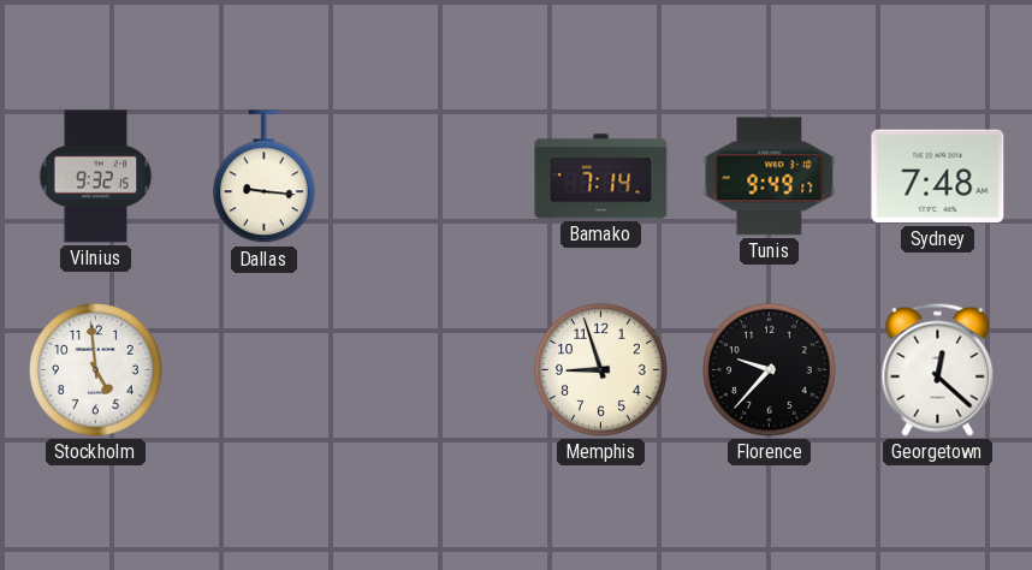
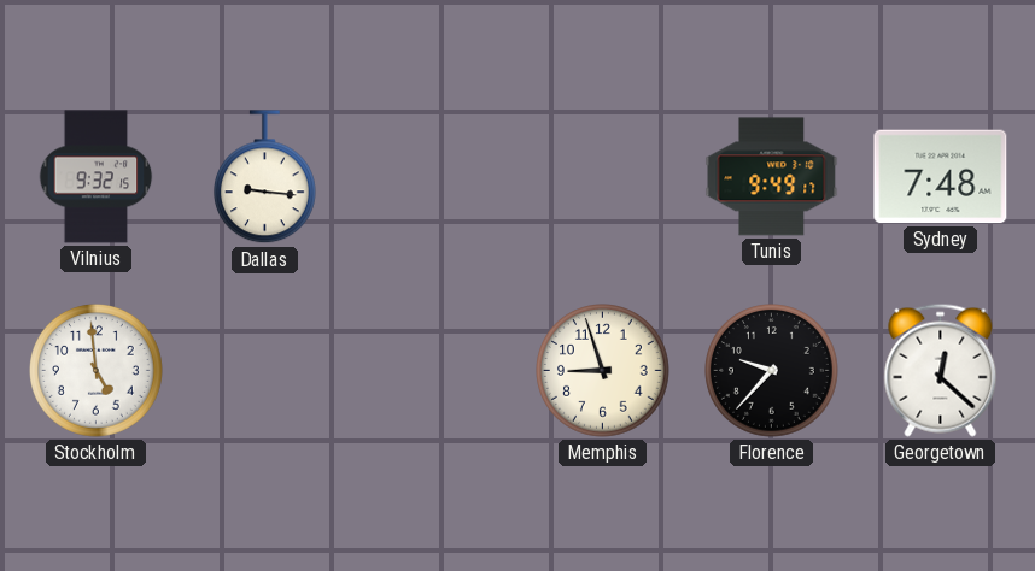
Bamako: 7:14 -> none
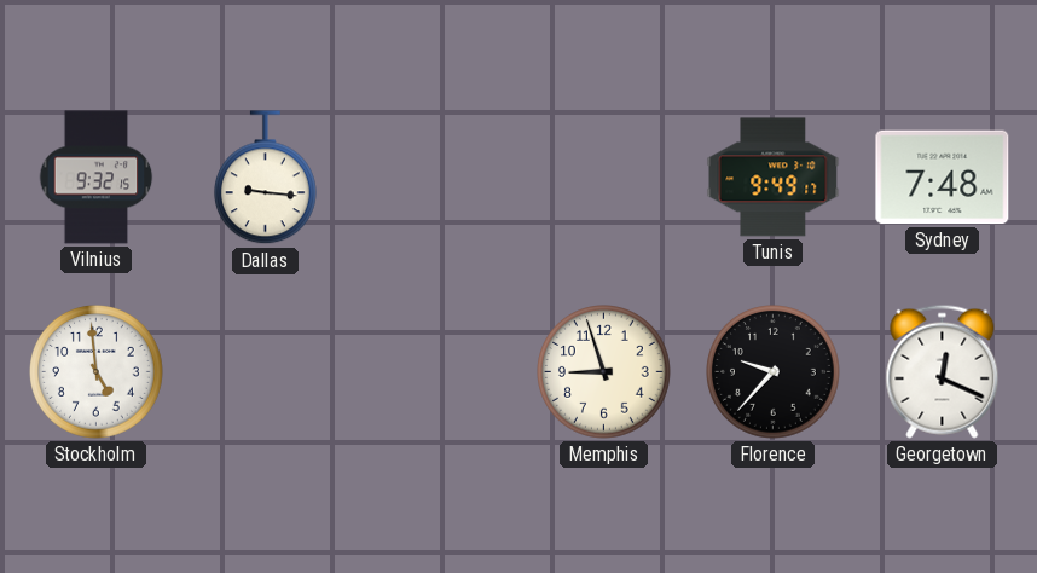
Georgetown: 12:22 -> 12:19
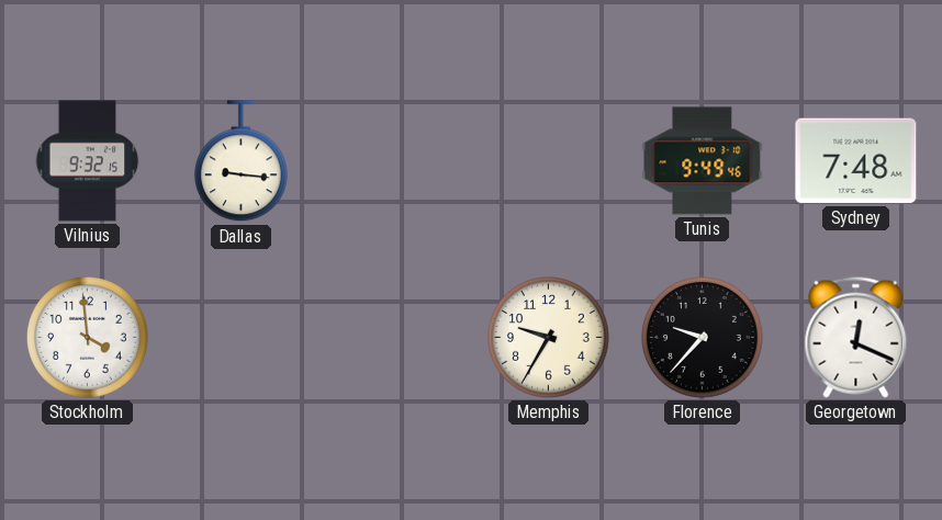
Tunis: 9:49:17 -> 9:49:46
Stockholm: 4:59 -> 3:59
Memphis: 8:57 -> 9:35
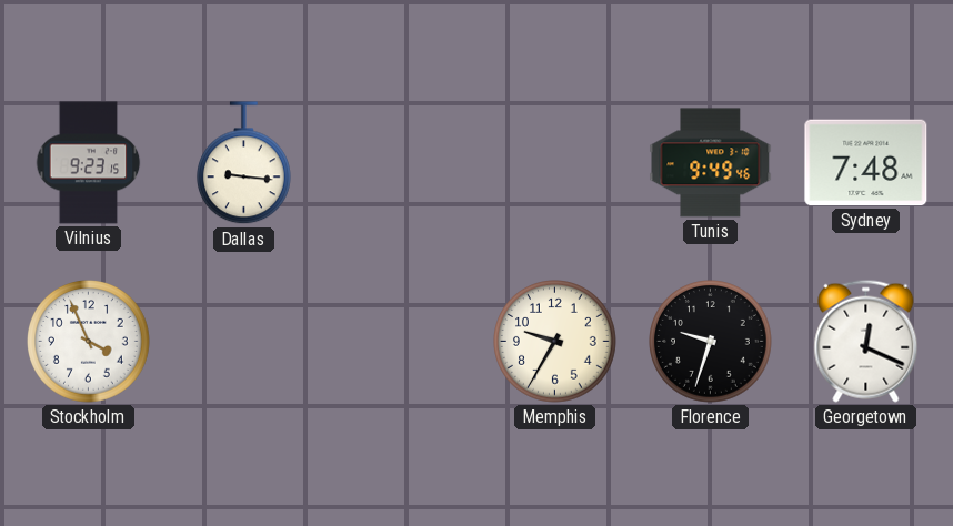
Vilnius: 9:32 -> 9:23
Stockholm: 3:59 -> 3:56
Florence: 9:37 -> 9:33
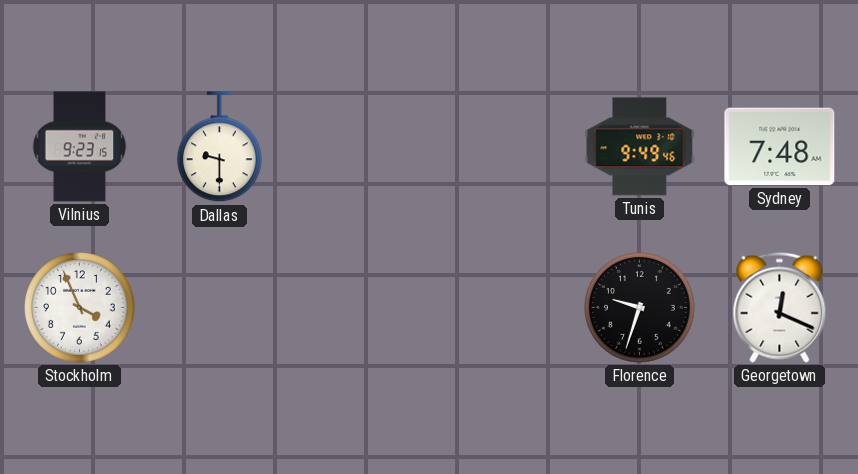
Dallas: 9:16 -> 9:30
Memphis: 9:35 -> none
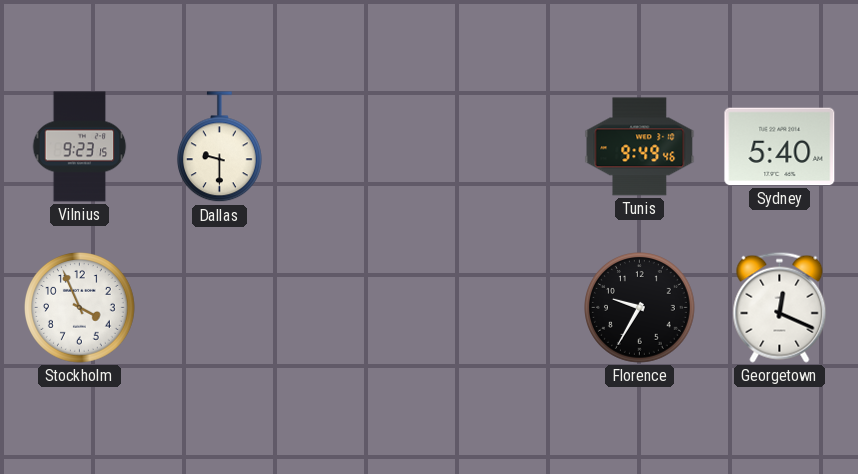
Sydney: 7:48 -> 5:40
Florence: 9:33 -> 9:35
